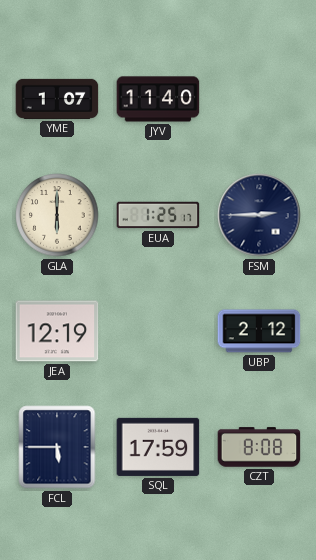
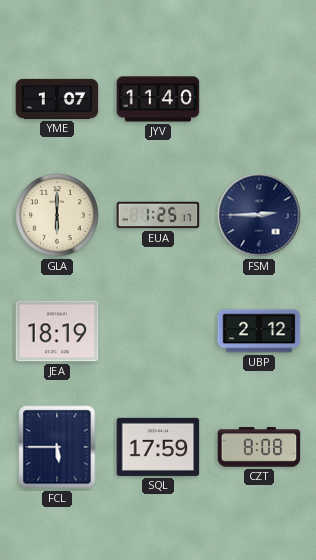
JEA: 12:19 -> 18:19
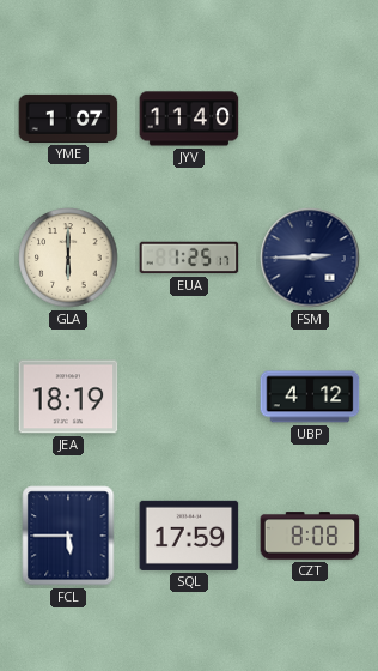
UBP: 2:12 -> 4:12
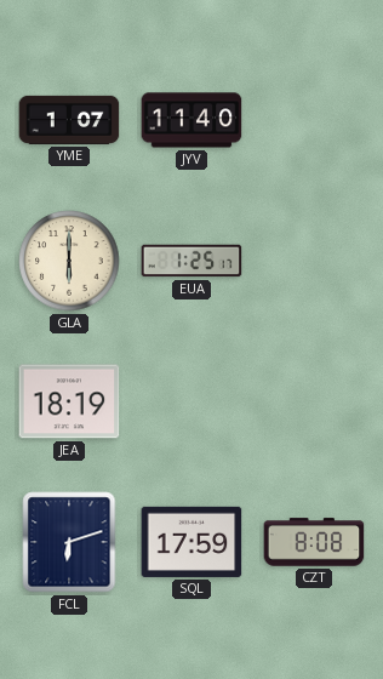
FSM: 2:45 -> none
UBP: 4:12 -> none
FCL: 5:45 -> 6:12
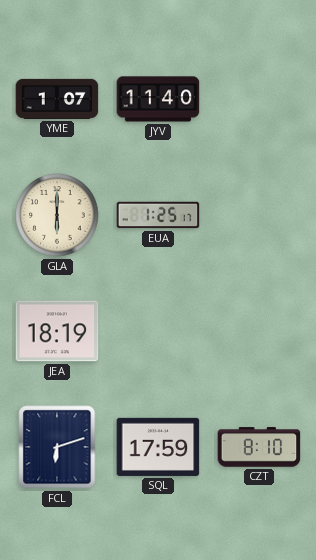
CZT: 8:08 -> 8:10
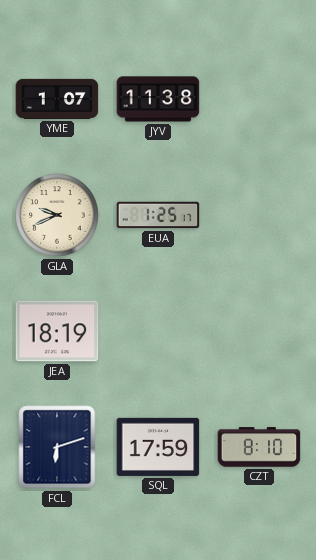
JYV: 11:40 -> 11:38
GLA: 6:00 -> 9:41
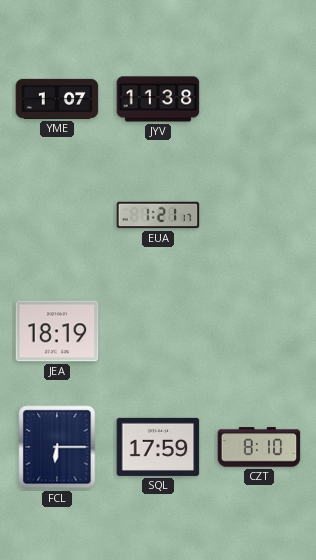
GLA: 9:41 -> none
EUA: 1:25 -> 1:21
FCL: 6:12 -> 6:15
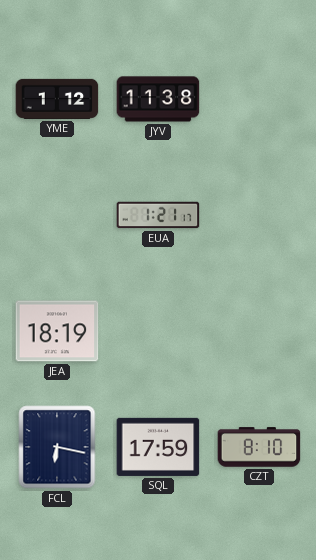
YME: 1:07 -> 1:12
FCL: 6:15 -> 6:17
